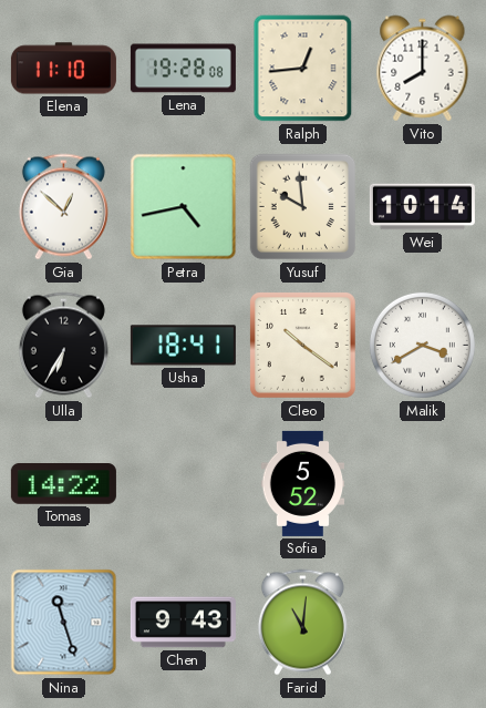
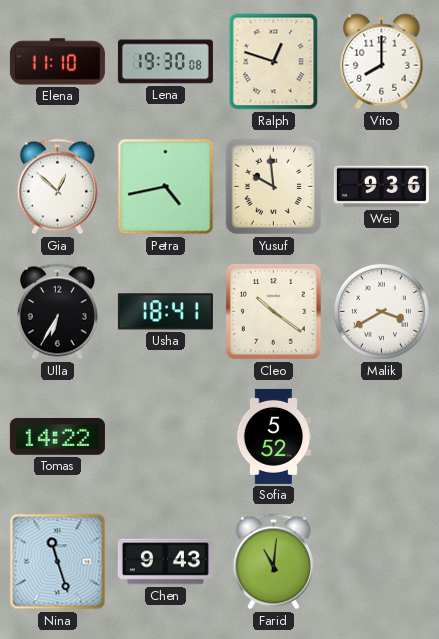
Lena: 19:28 -> 19:30
Ralph: 12:44 -> 12:48
Wei: 10:14 -> 9:36
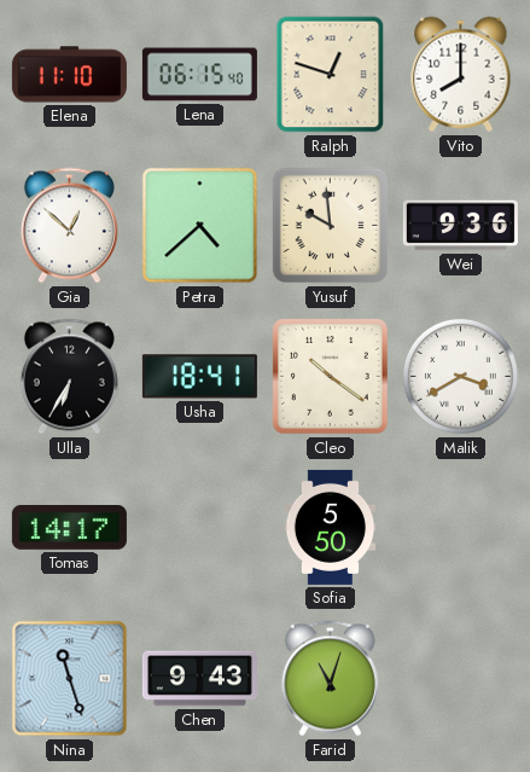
Lena: 19:30 -> 06:15
Petra: 4:43 -> 4:38
Tomas: 14:22 -> 14:17
Sofia: 5:52 -> 5:50
Farid: 11:01 -> 11:03
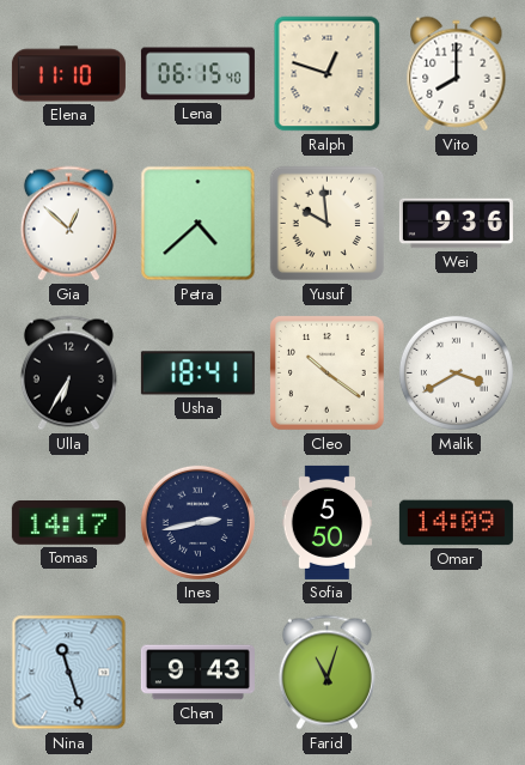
Ines: none -> 2:43
Omar: none -> 14:09
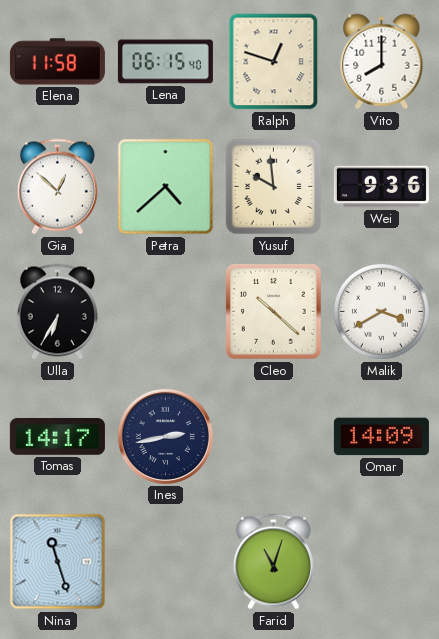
Elena: 11:10 -> 11:58
Usha: 18:41 -> none
Cleo: 10:21 -> 10:22
Sofia: 5:50 -> none
Chen: 9:43 -> none
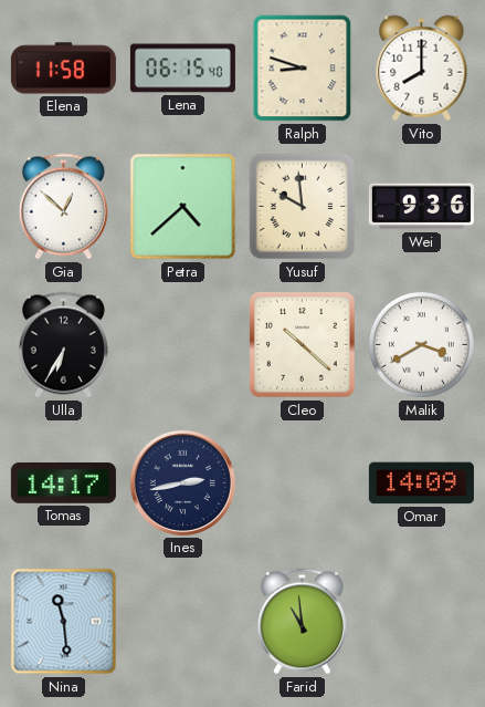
Ralph: 12:48 -> 8:48
Nina: 11:27 -> 11:29
Farid: 11:03 -> 10:59
